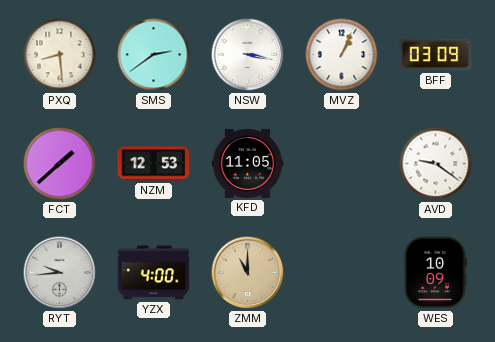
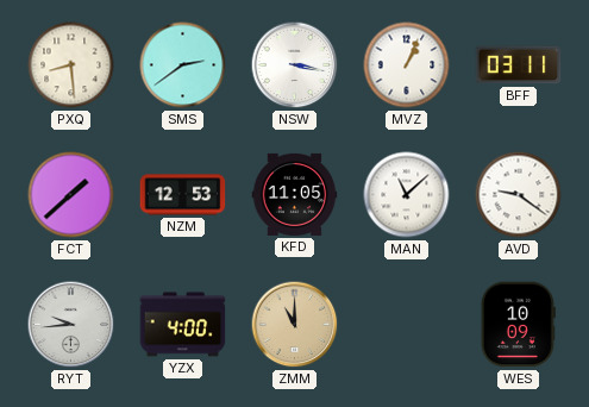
BFF: 03:09 -> 03:11
MAN: none -> 11:08
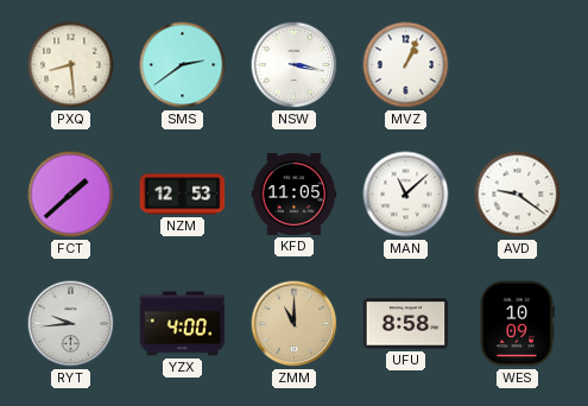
BFF: 03:11 -> none
UFU: none -> 8:58
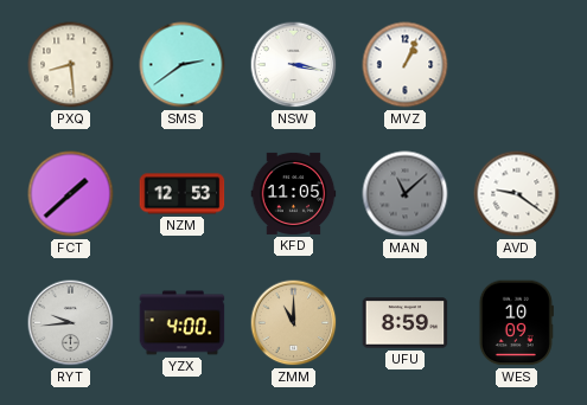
MAN dial: white -> grey
UFU: 8:58 -> 8:59
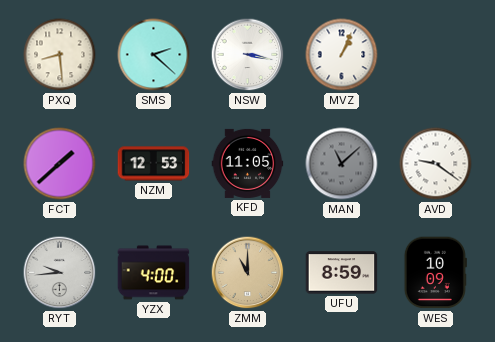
SMS: 2:39 -> 2:22
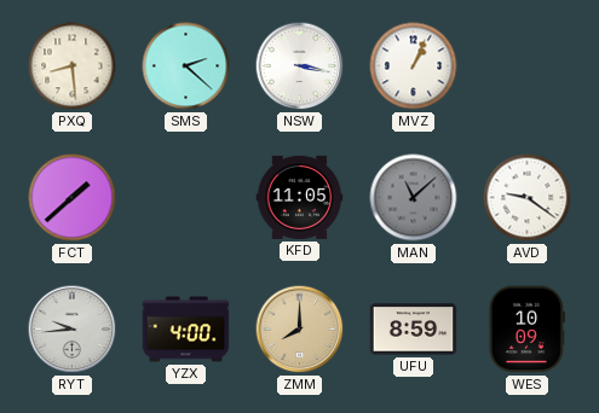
NZM: 12:53 -> none
ZMM: 11:00 -> 8:00
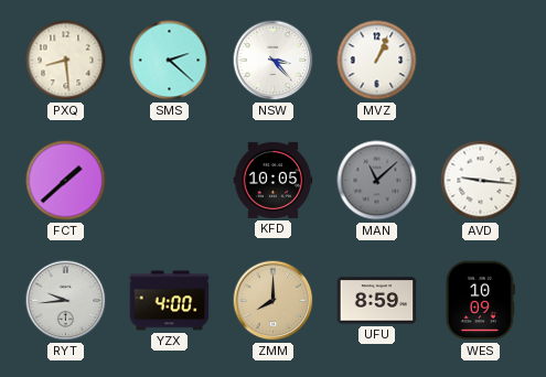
NSW: 3:17 -> 3:23
KFD: 11:05 -> 10:05
AVD: 9:21 -> 9:16
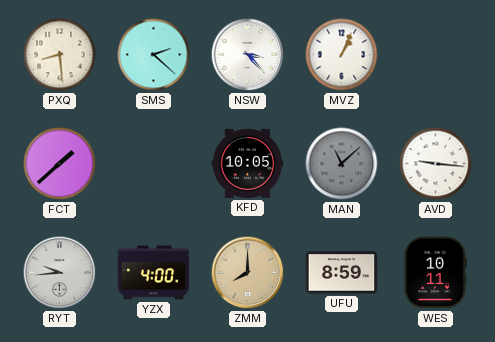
WES: 10:09 -> 10:11
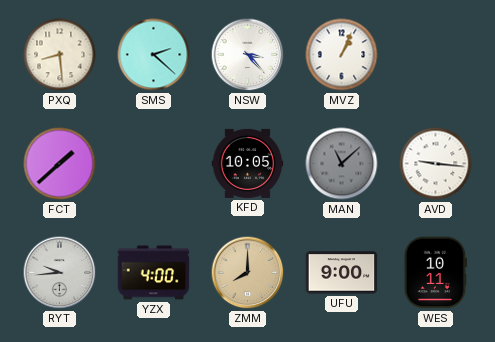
UFU: 8:59 -> 9:00
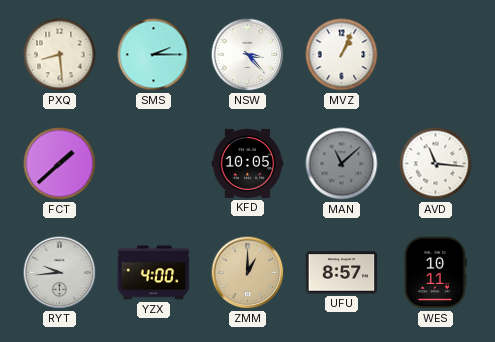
SMS: 2:22 -> 2:15
AVD: 9:16 -> 11:16
ZMM: 8:00 -> 1:00
UFU: 9:00 -> 8:57
